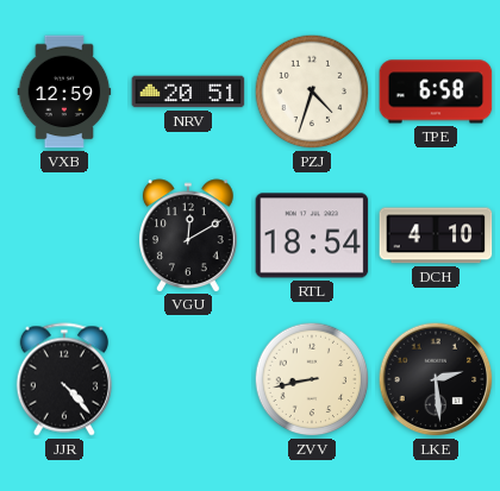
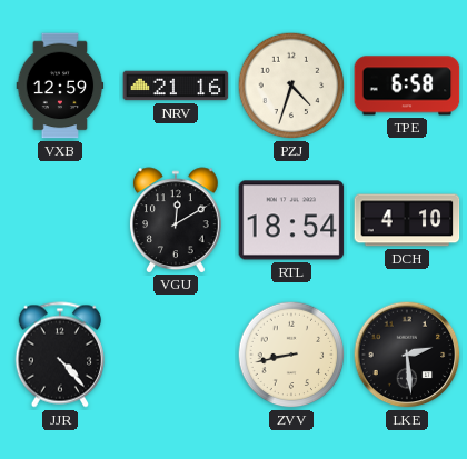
NRV: 20:51 -> 21:16
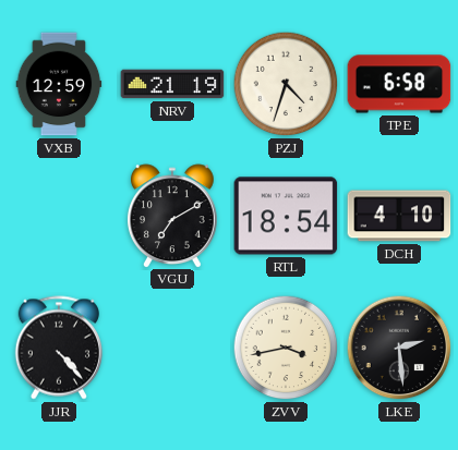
NRV: 21:16 -> 21:19
VGU: 12:10 -> 7:10
ZVV: 8:43 -> 3:43
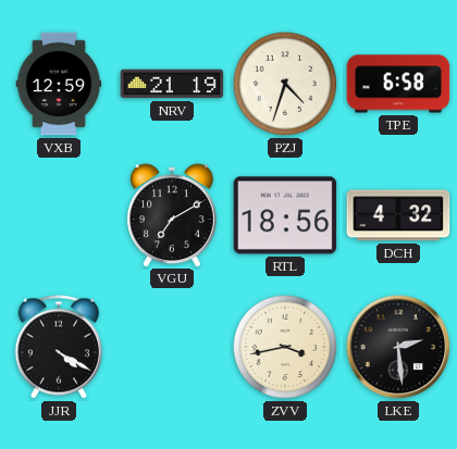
RTL: 18:54 -> 18:56
DCH: 4:10 -> 4:32
JJR: 4:23 -> 4:20
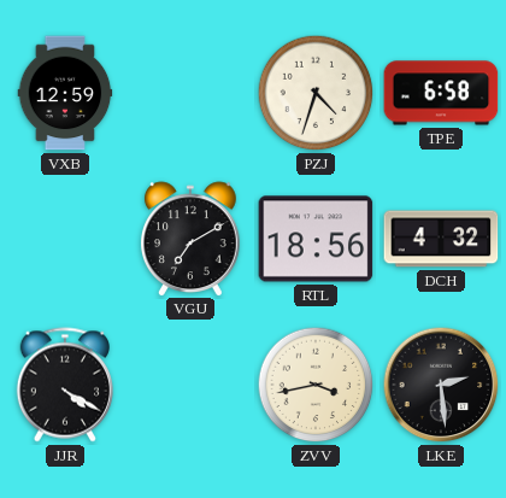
NRV: 21:19 -> none
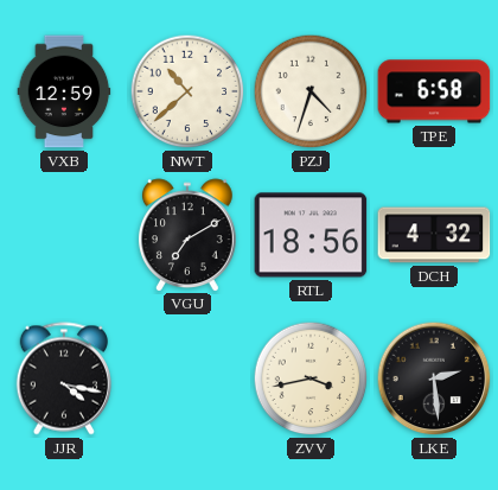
NWT: none -> 10:38
JJR: 4:20 -> 4:17
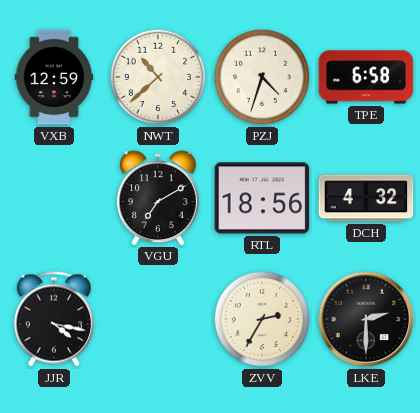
ZVV: 3:43 -> 2:35
LKE: 2:29 -> 2:30
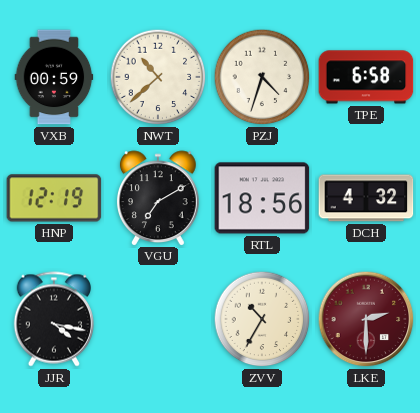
VXB: 12:59 -> 00:59
HNP: none -> 12:19
ZVV: 2:35 -> 10:35
LKE dial: black -> burgundy
